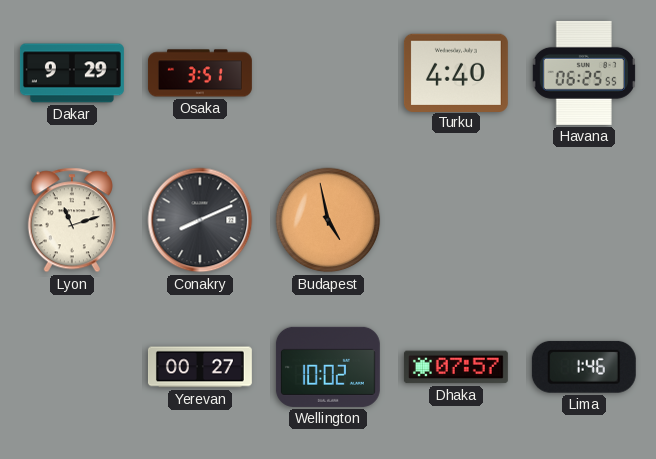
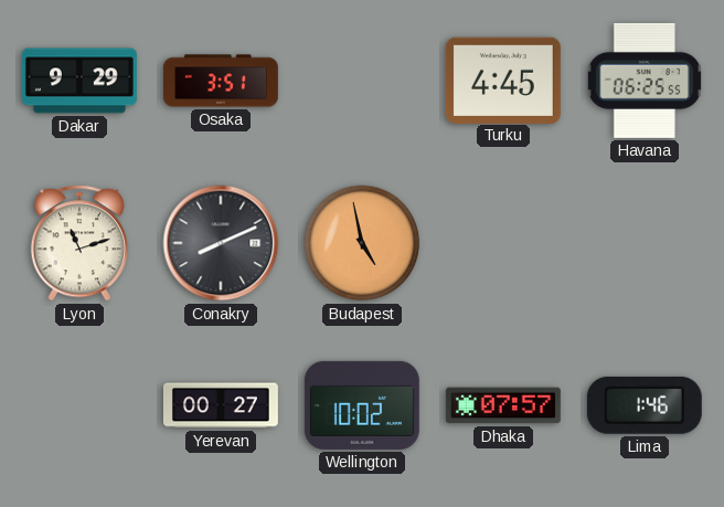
Turku: 4:40 -> 4:45
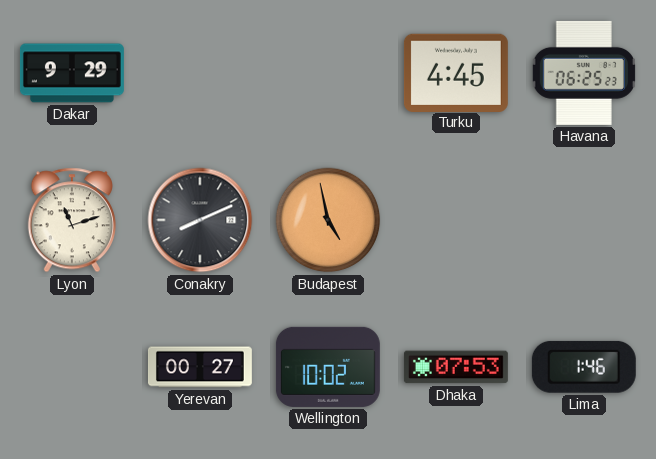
Osaka: 3:51 -> none
Havana: 06:25:55 -> 06:25:23
Dhaka: 07:57 -> 07:53
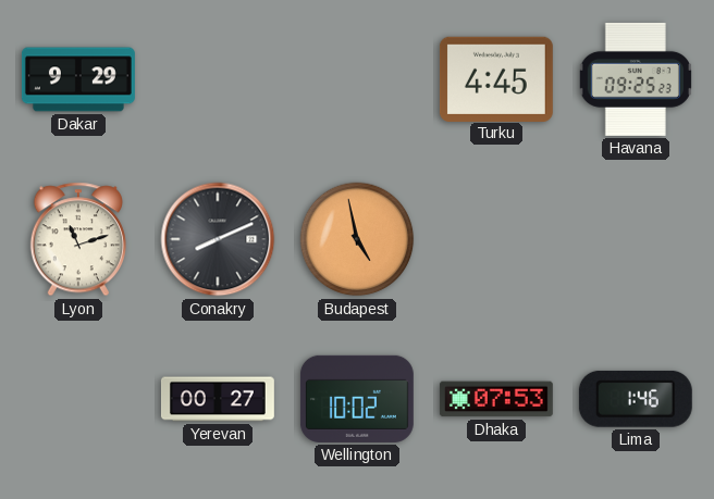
Havana: 06:25 -> 09:25
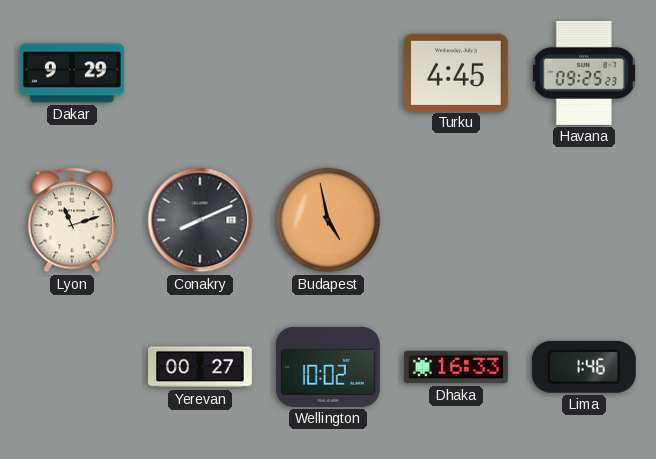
Dhaka: 07:53 -> 16:33
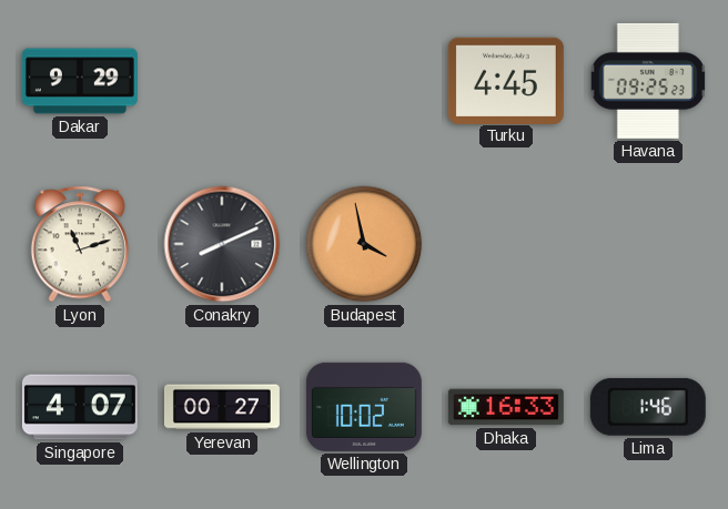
Budapest: 4:58 -> 3:58
Singapore: none -> 4:07
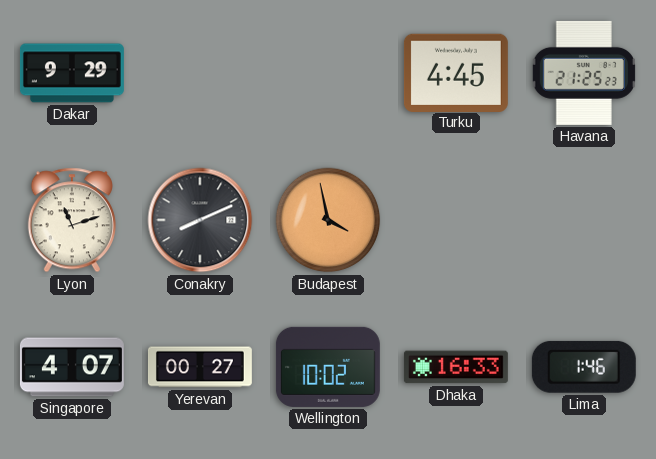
Havana: 09:25 -> 21:25
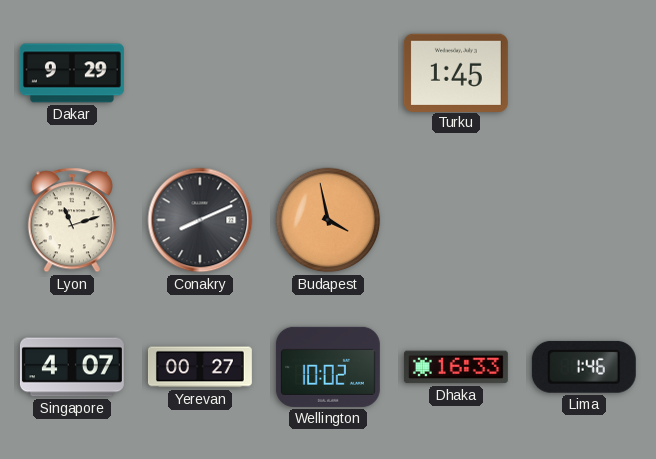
Turku: 4:45 -> 1:45
Havana: 21:25 -> none
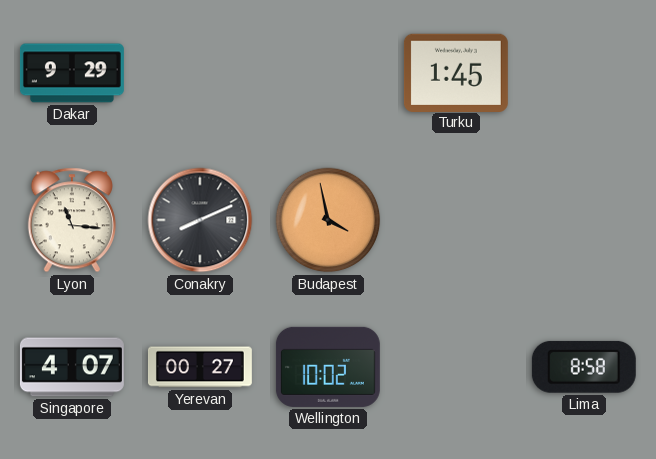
Lyon: 11:12 -> 11:16
Dhaka: 16:33 -> none
Lima: 1:46 -> 8:58
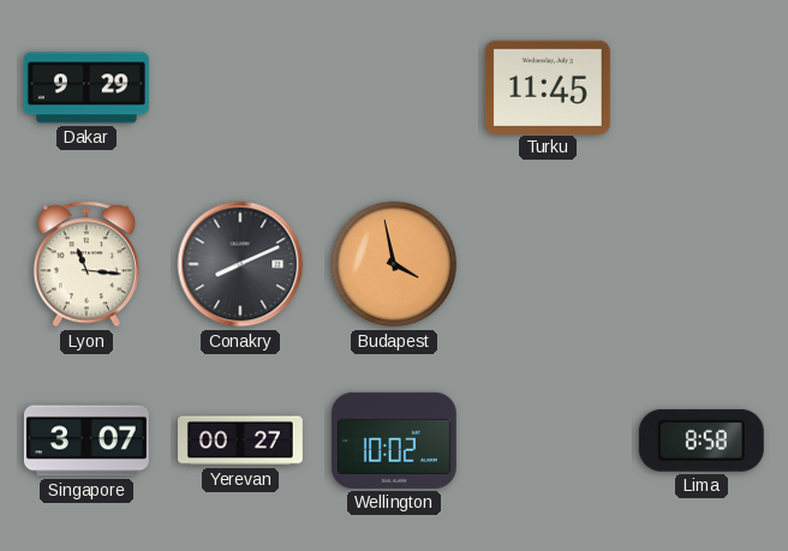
Turku: 1:45 -> 11:45
Singapore: 4:07 -> 3:07
